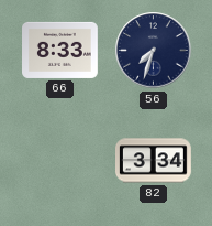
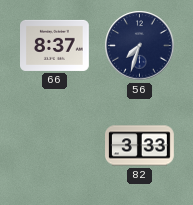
66: 8:33 -> 8:37
82: 3:34 -> 3:33
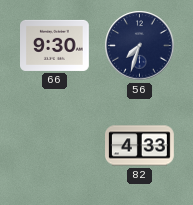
66: 8:37 -> 9:30
82: 3:33 -> 4:33
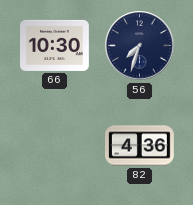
66: 9:30 -> 10:30
82: 4:33 -> 4:36
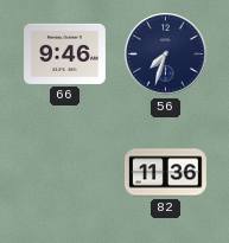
66: 10:30 -> 9:46
82: 4:36 -> 11:36
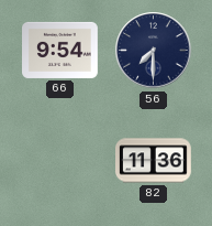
66: 9:46 -> 9:54
56: 7:33 -> 7:30
